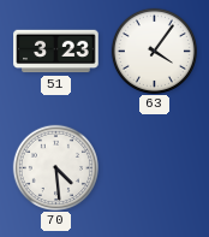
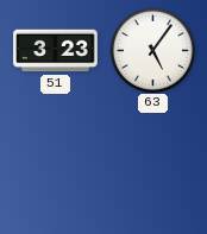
63: 4:06 -> 5:06
70: 4:29 -> none
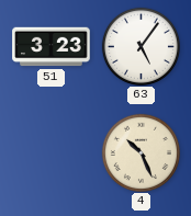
4: none -> 10:26
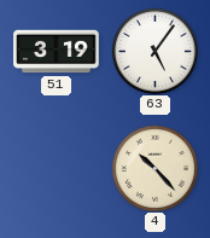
51: 3:23 -> 3:19
4: 10:26 -> 10:23
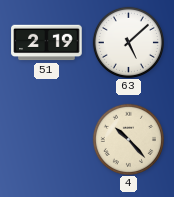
51: 3:19 -> 2:19
63: 5:06 -> 5:08
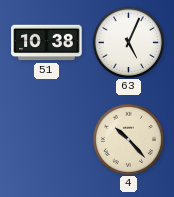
51: 2:19 -> 10:38
63: 5:08 -> 5:04
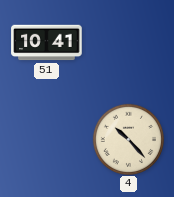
51: 10:38 -> 10:41
63: 5:04 -> none
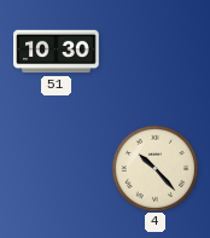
51: 10:41 -> 10:30
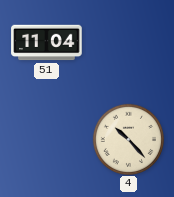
51: 10:30 -> 11:04
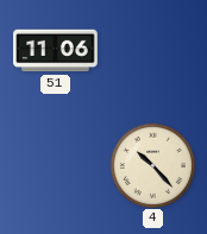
51: 11:04 -> 11:06
